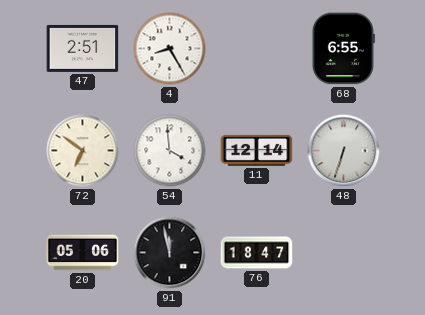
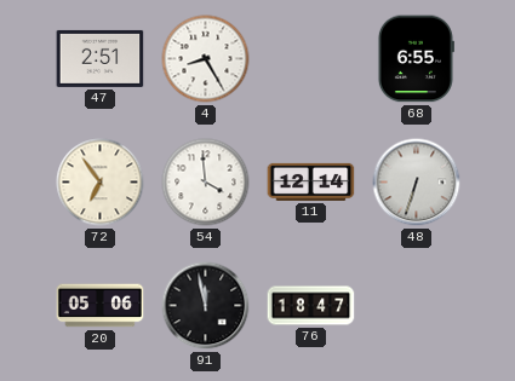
72: 6:51 -> 6:54
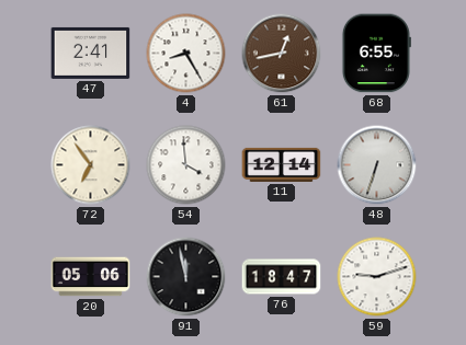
47: 2:51 -> 2:41
61: none -> 12:43
59: none -> 9:12
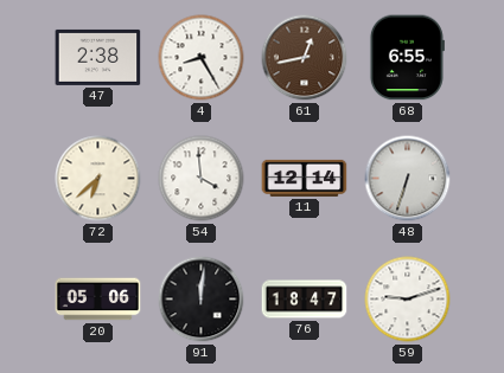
47: 2:41 -> 2:38
72: 6:54 -> 6:38
91: 11:58 -> 12:01
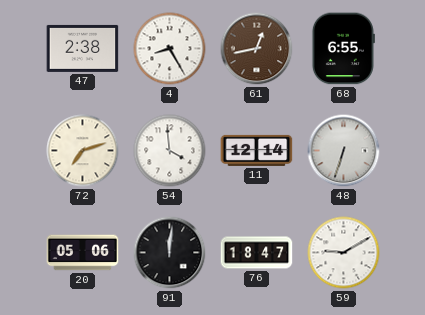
72: 6:38 -> 7:12
59: 9:12 -> 9:10
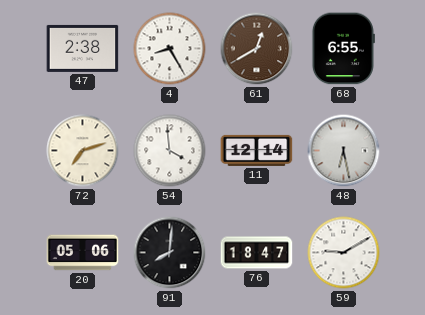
61: 12:43 -> 12:40
48: 6:33 -> 6:28
91: 12:01 -> 8:01
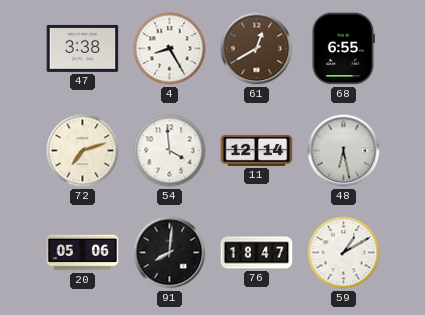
47: 2:38 -> 3:38
59: 9:10 -> 1:10
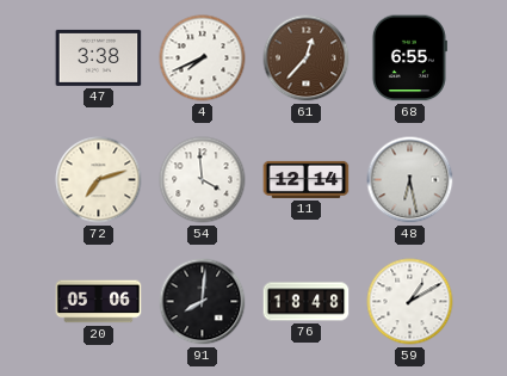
4: 8:25 -> 7:41
61: 12:40 -> 12:37
76: 18:47 -> 18:48
